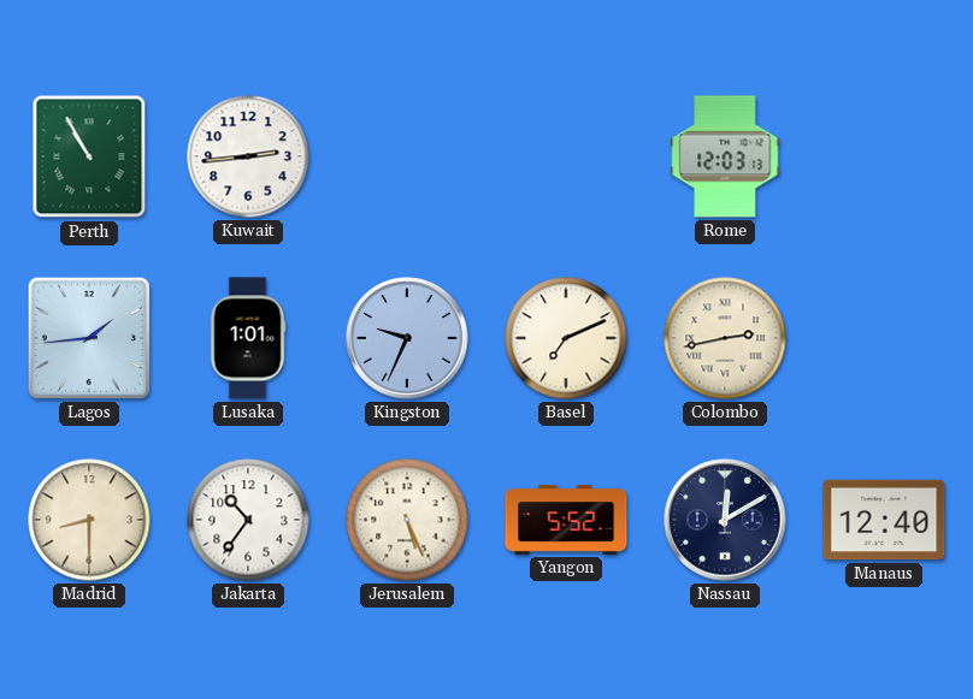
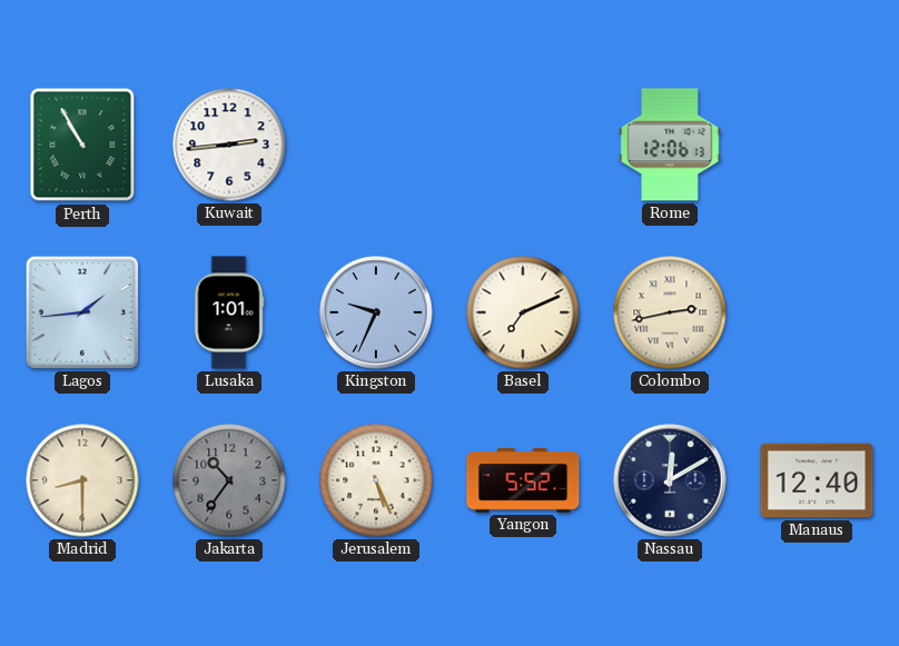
Rome: 12:03 -> 12:06
Jakarta dial: white -> grey
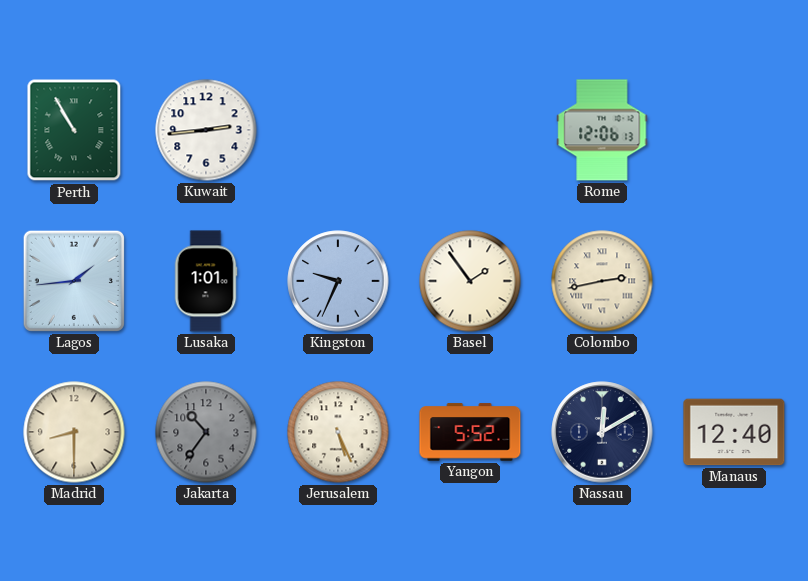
Basel: 7:11 -> 1:54
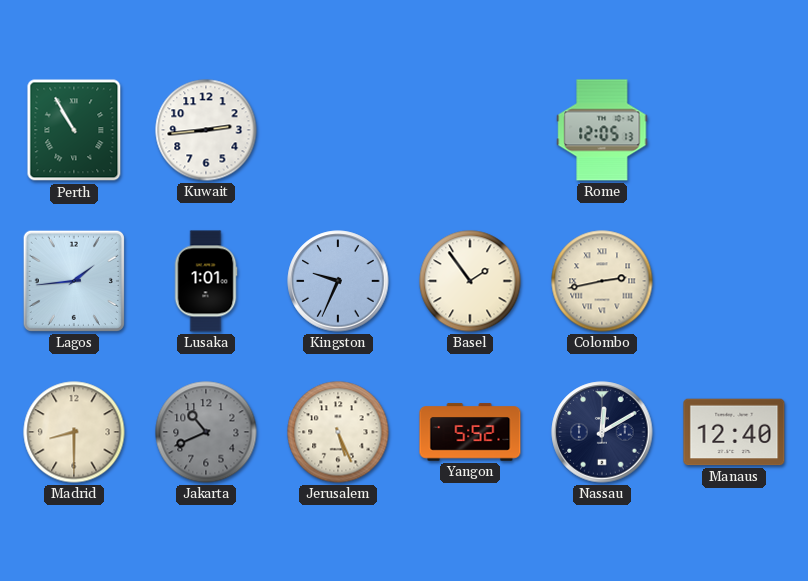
Rome: 12:06 -> 12:05
Jakarta: 10:36 -> 10:41
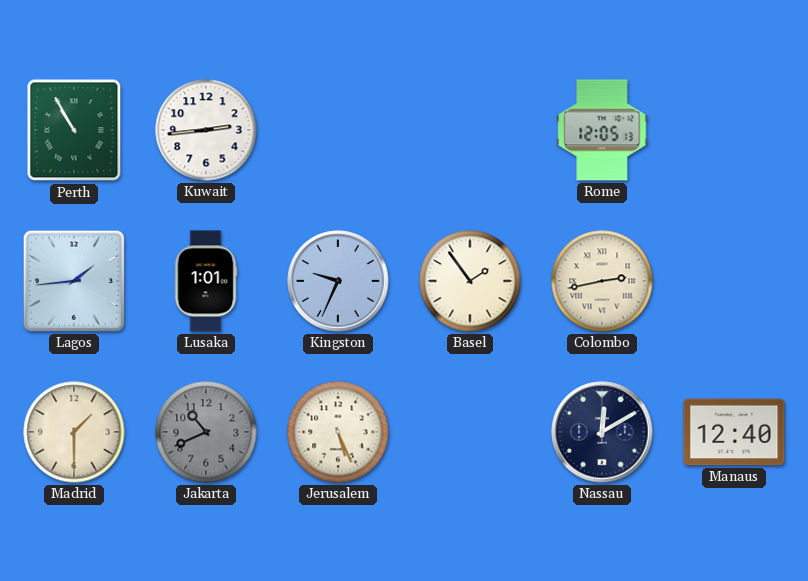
Madrid: 8:30 -> 1:30
Yangon: 5:52 -> none
